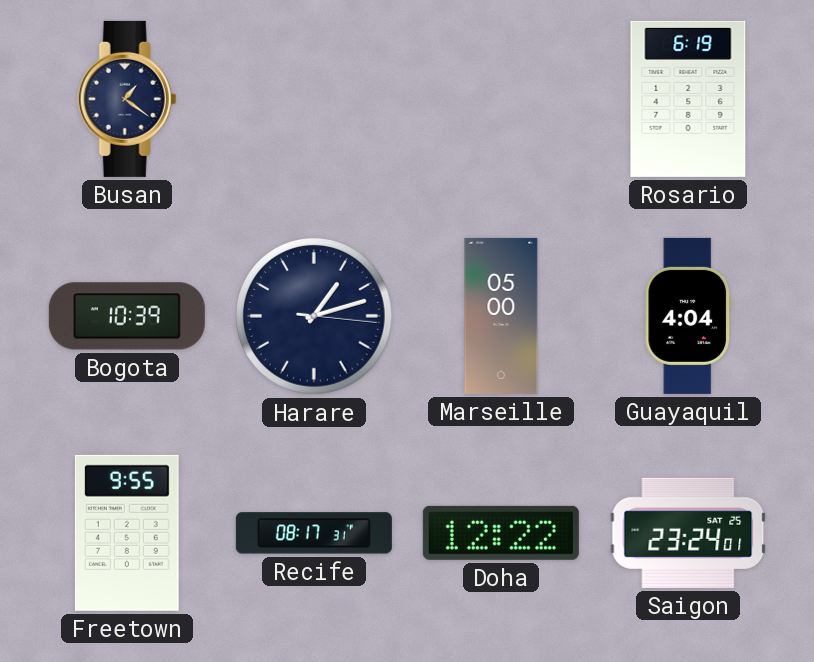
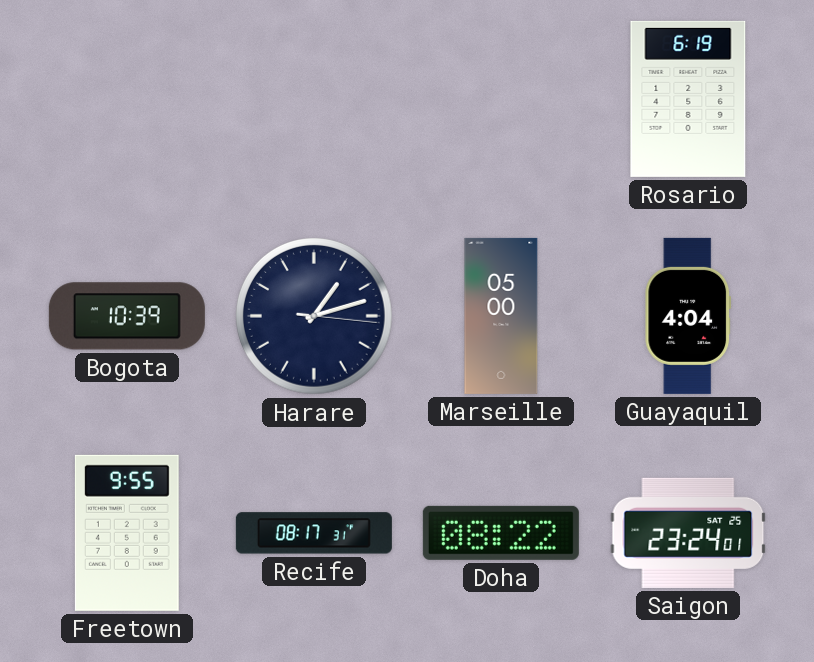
Busan: 1:21 -> none
Doha: 12:22 -> 08:22
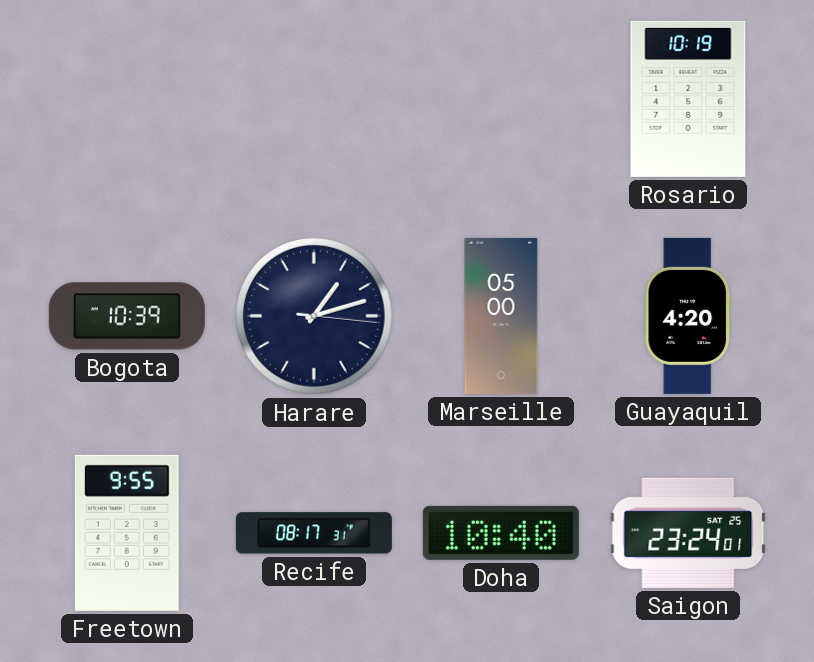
Rosario: 6:19 -> 10:19
Guayaquil: 4:04 -> 4:20
Doha: 08:22 -> 10:40
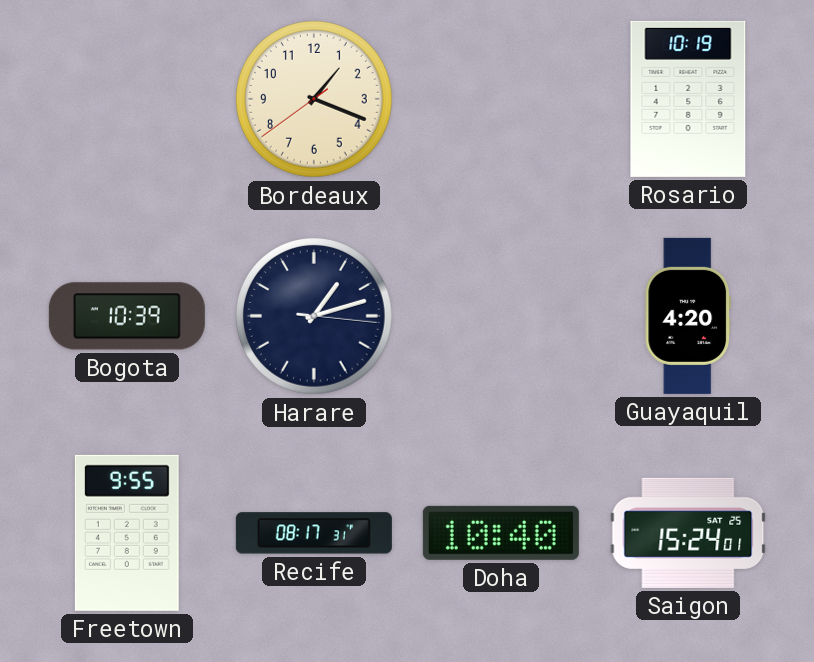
Bordeaux: none -> 1:18
Marseille: 05:00 -> none
Saigon: 23:24 -> 15:24
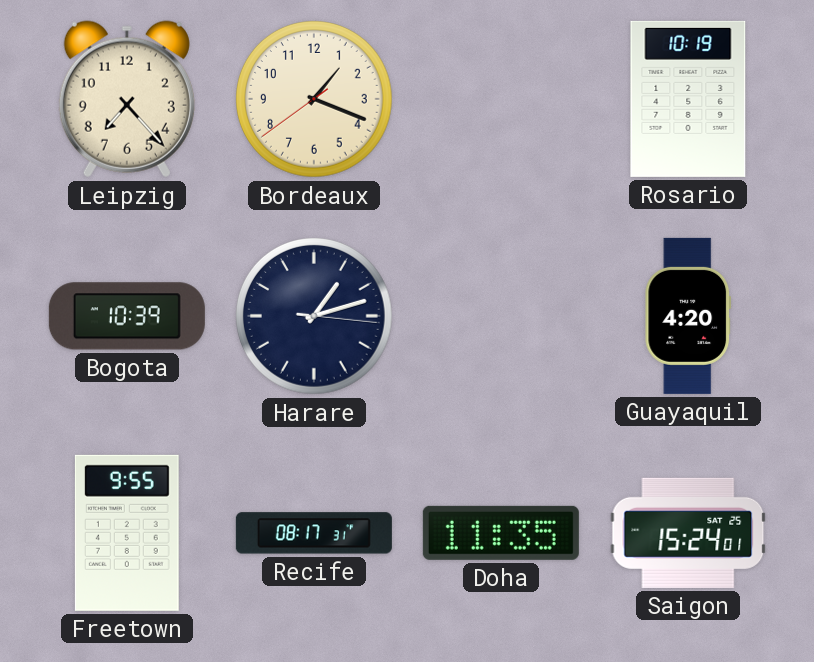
Leipzig: none -> 7:23
Doha: 10:40 -> 11:35
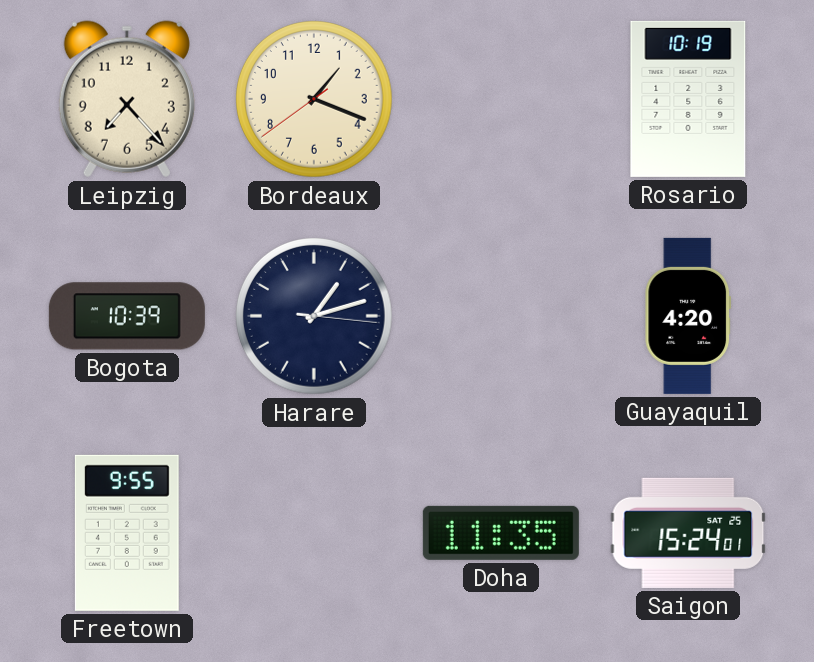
Recife: 08:17 -> none
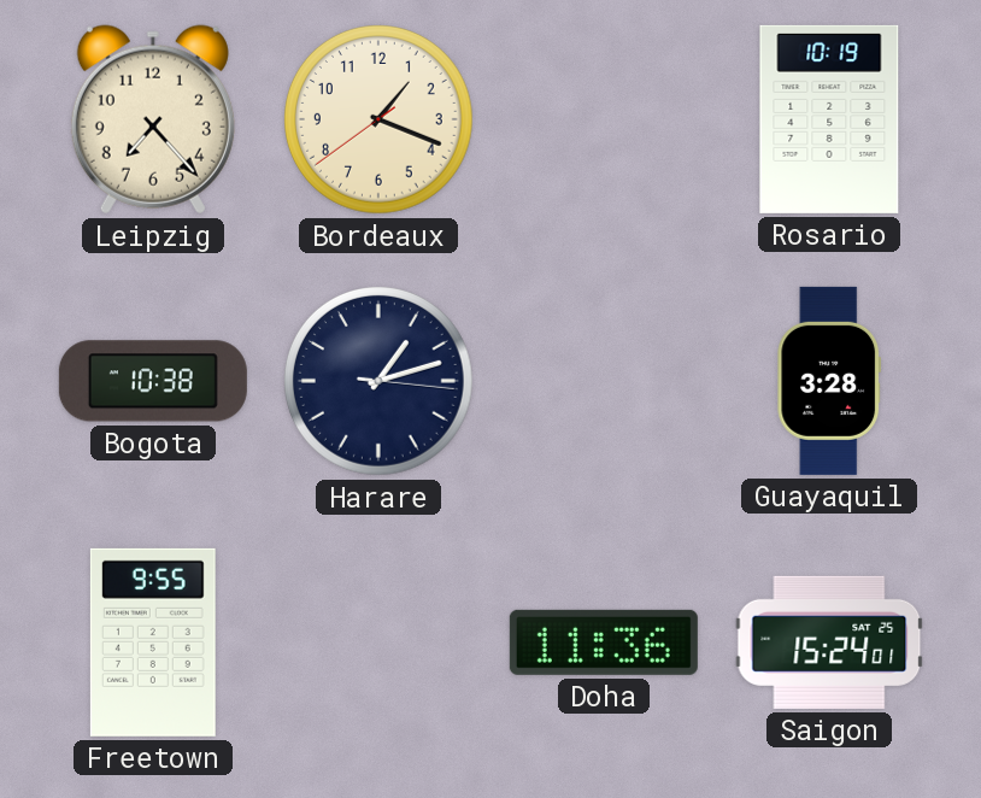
Bogota: 10:39 -> 10:38
Guayaquil: 4:20 -> 3:28
Doha: 11:35 -> 11:36
